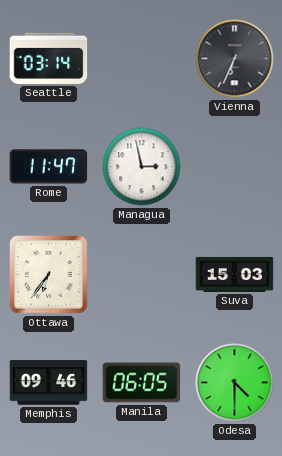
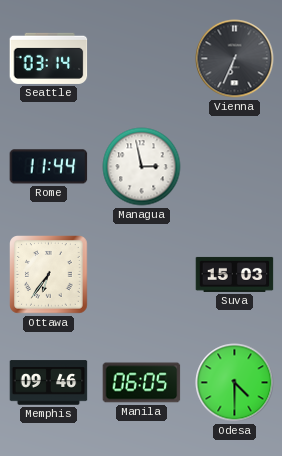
Rome: 11:47 -> 11:44
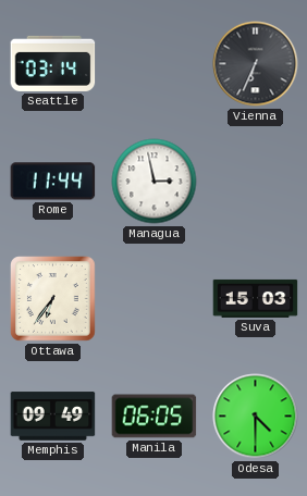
Memphis: 09:46 -> 09:49
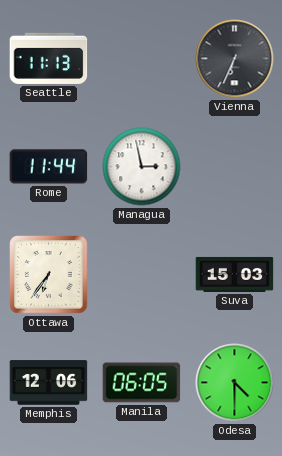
Seattle: 03:14 -> 11:13
Memphis: 09:49 -> 12:06
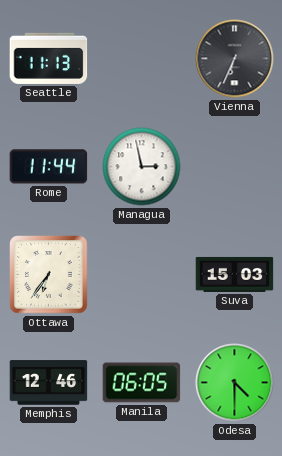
Memphis: 12:06 -> 12:46
